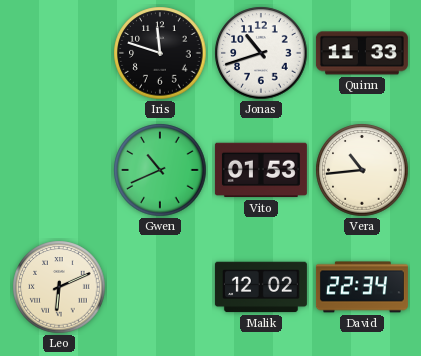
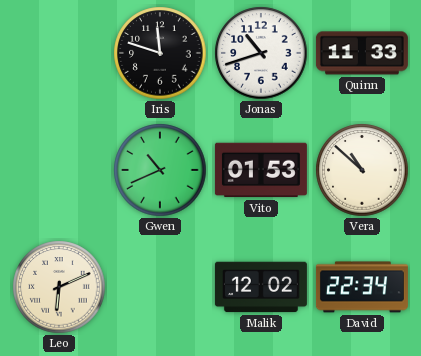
Vera: 10:44 -> 10:52
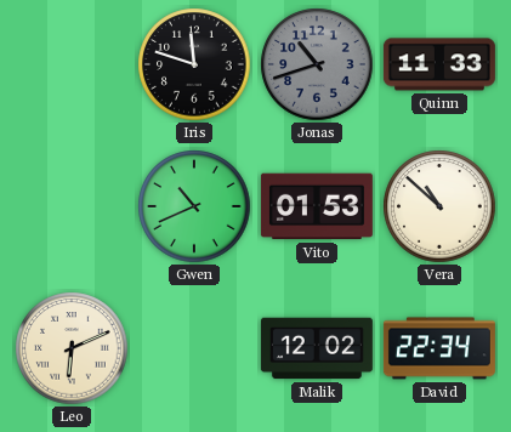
Jonas dial: white -> grey
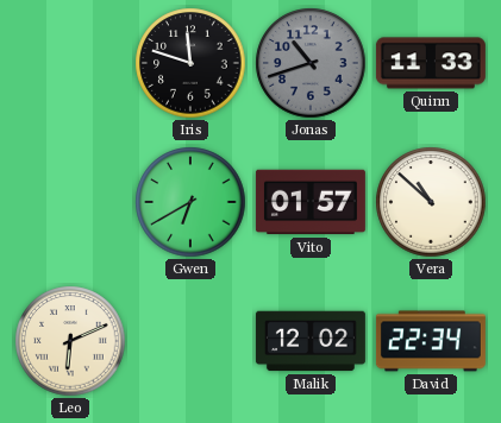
Gwen: 10:41 -> 6:40
Vito: 01:53 -> 01:57
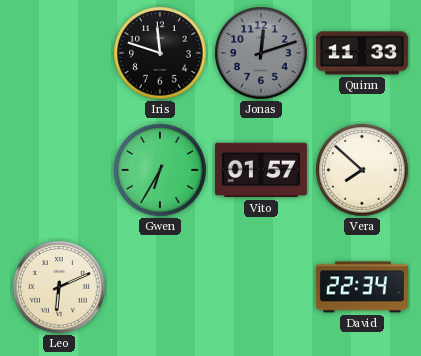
Jonas: 10:42 -> 12:12
Gwen: 6:40 -> 6:35
Vera: 10:52 -> 7:52
Malik: 12:02 -> none
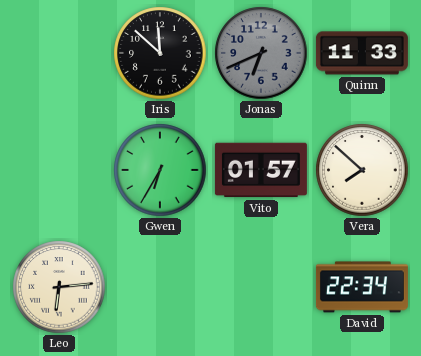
Iris: 11:48 -> 11:52
Jonas: 12:12 -> 6:41
Leo: 6:11 -> 6:14
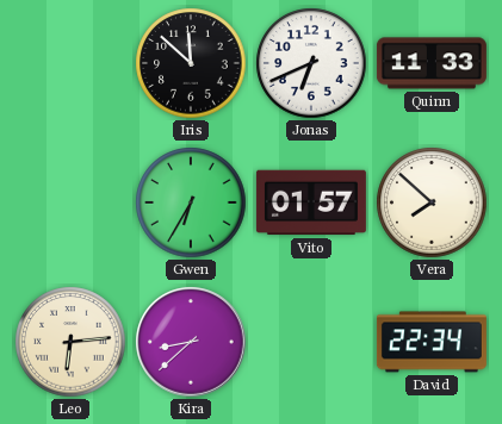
Jonas dial: grey -> white
Kira: none -> 8:38
